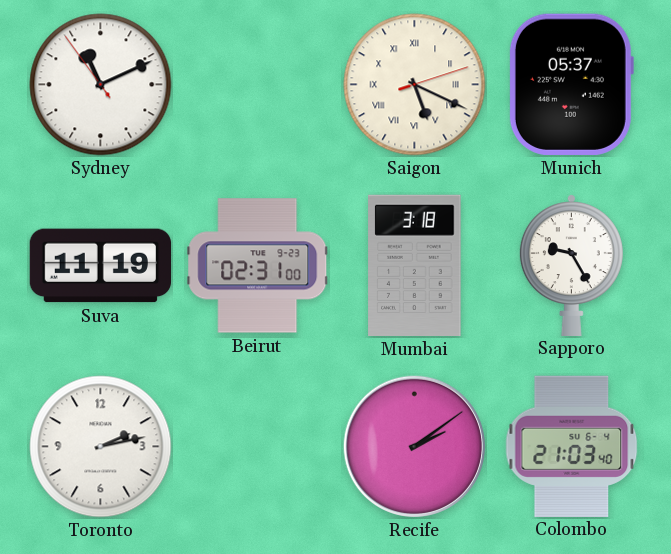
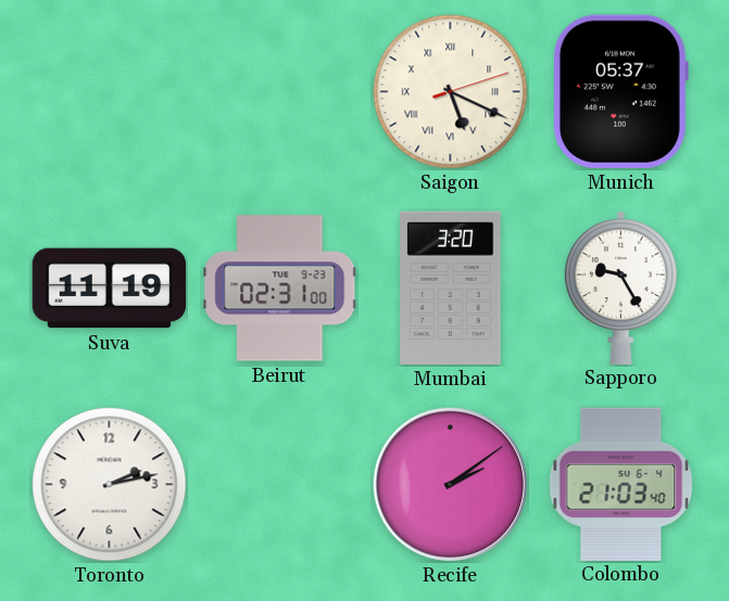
Sydney: 11:10 -> none
Mumbai: 3:18 -> 3:20
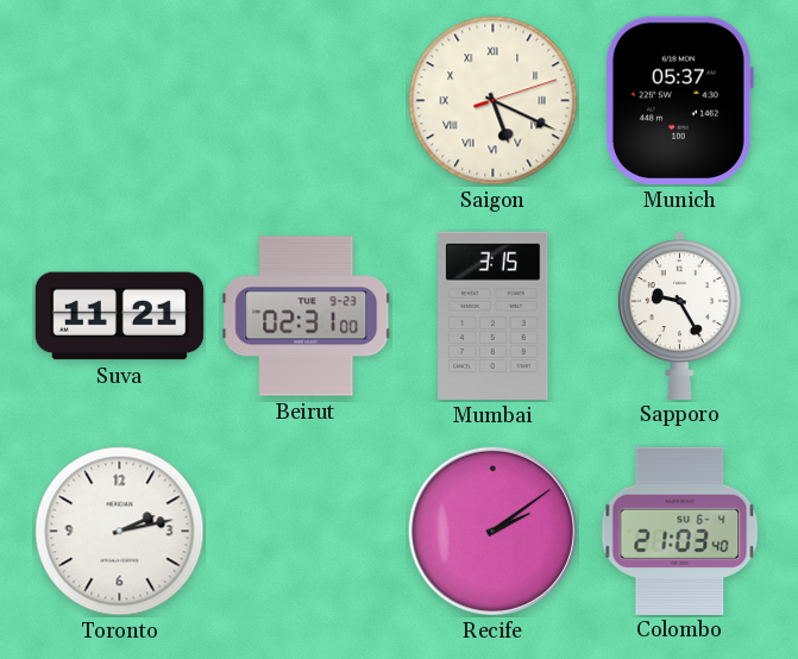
Suva: 11:19 -> 11:21
Mumbai: 3:20 -> 3:15
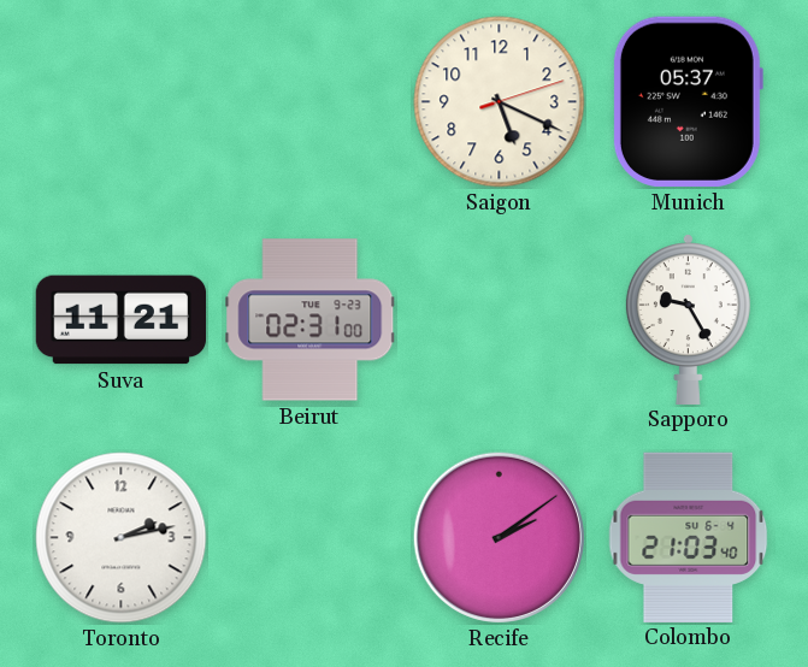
Saigon numerals: Roman -> Arabic
Mumbai: 3:15 -> none
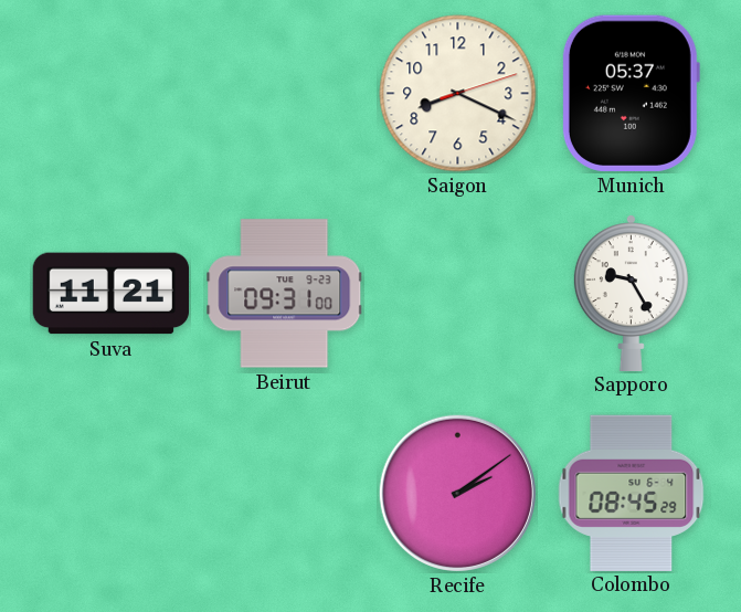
Saigon: 5:19 -> 8:19
Beirut: 02:31 -> 09:31
Toronto: 2:13 -> none
Colombo: 21:03 -> 08:45
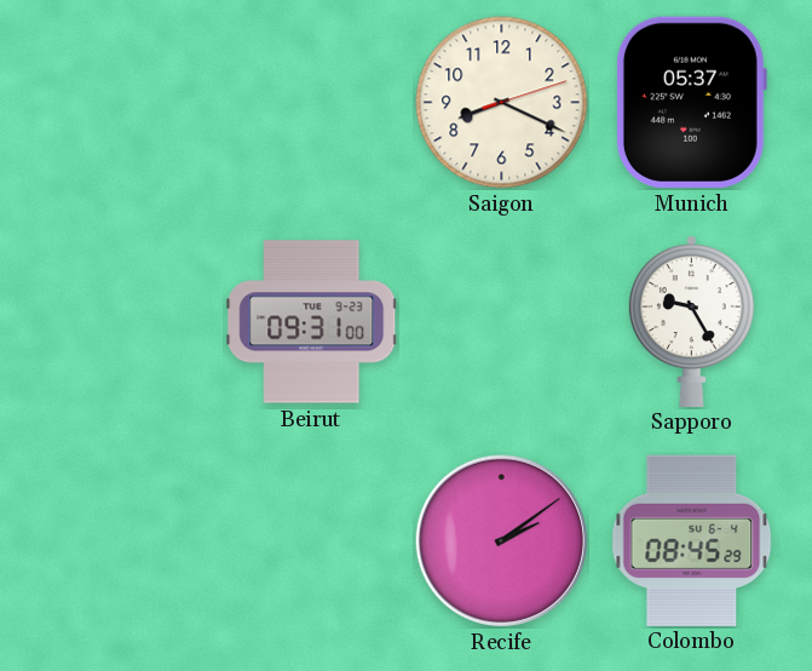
Suva: 11:21 -> none
